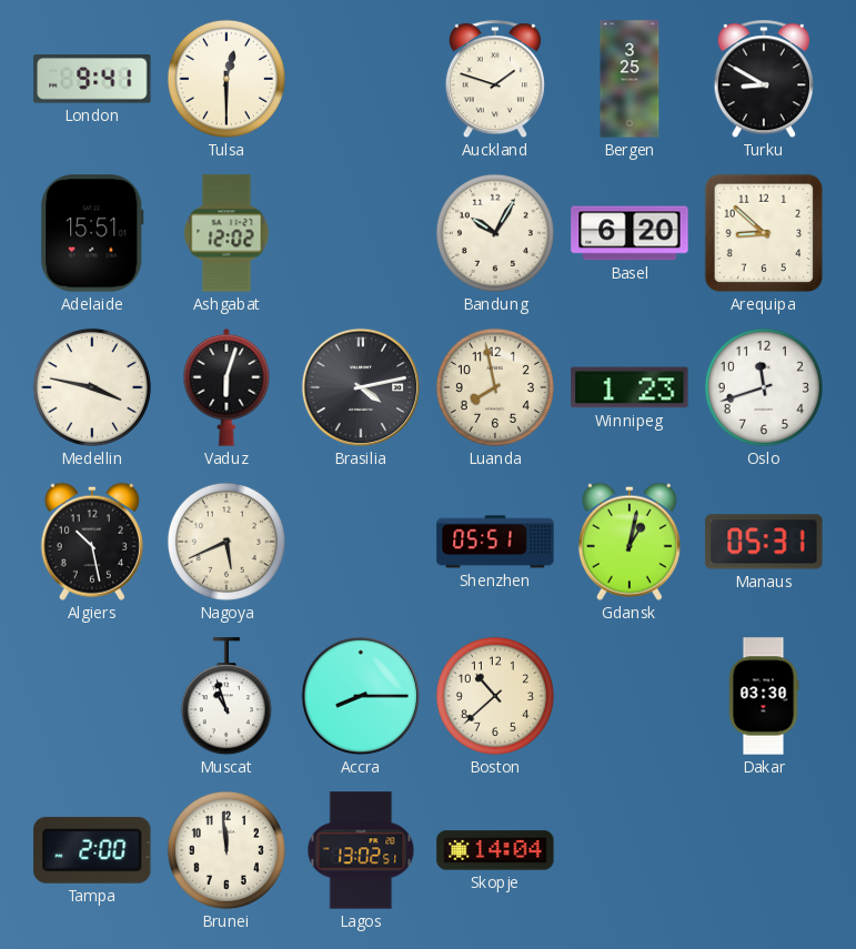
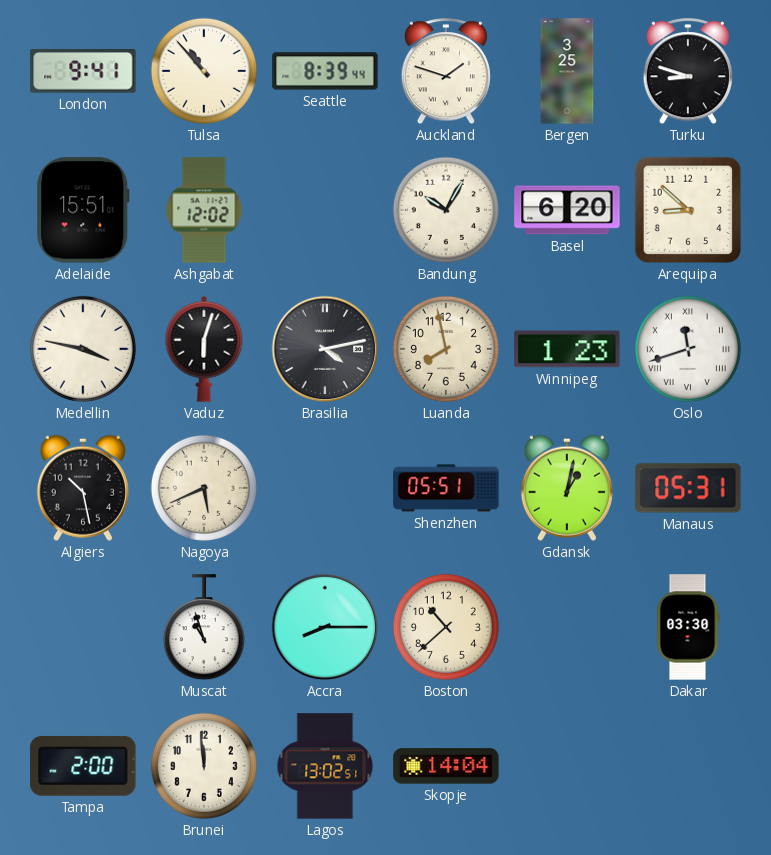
Tulsa: 12:30 -> 10:53
Seattle: none -> 8:39
Turku: 8:50 -> 8:48
Oslo numerals: Arabic -> Roman
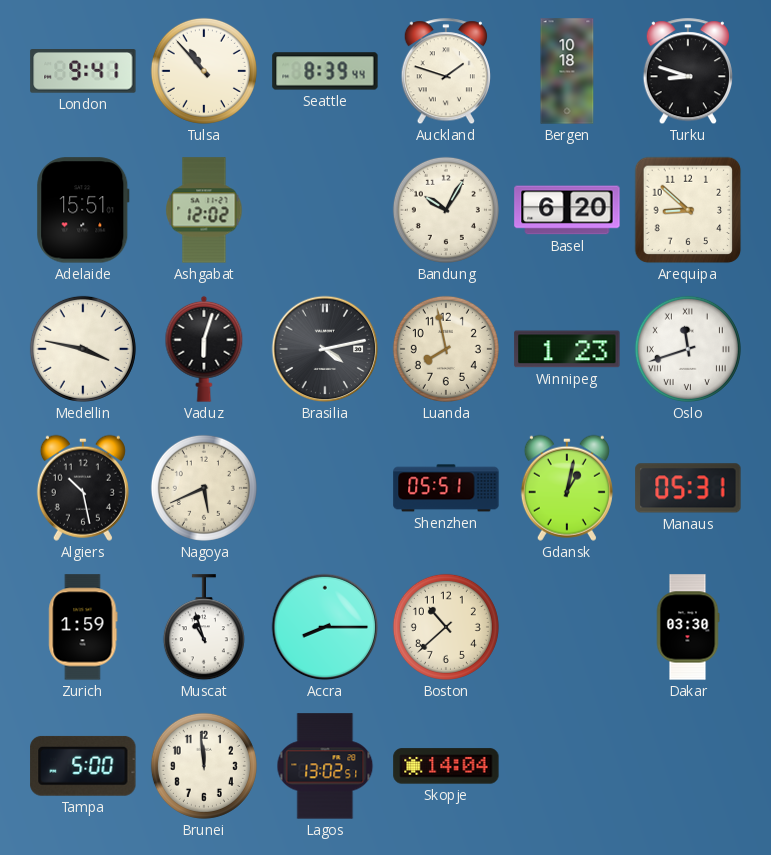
Bergen: 3:25 -> 10:18
Zurich: none -> 1:59
Tampa: 2:00 -> 5:00
